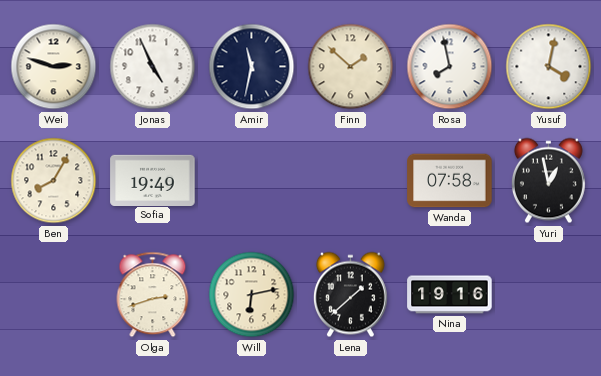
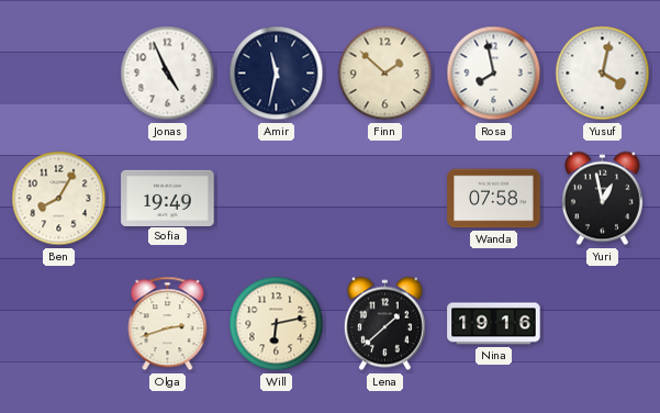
Wei: 2:48 -> none
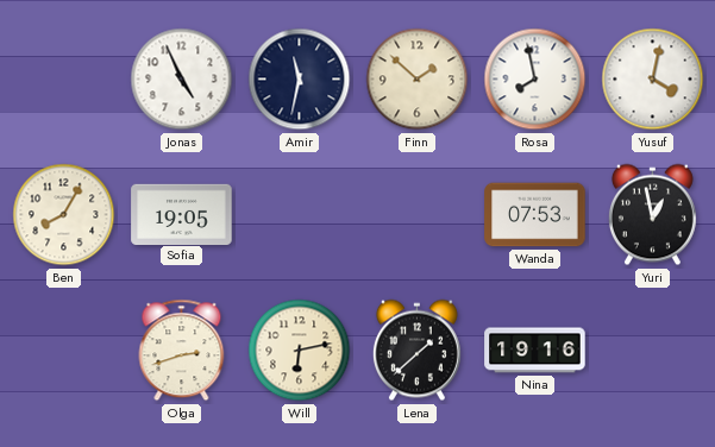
Sofia: 19:49 -> 19:05
Wanda: 07:58 -> 07:53
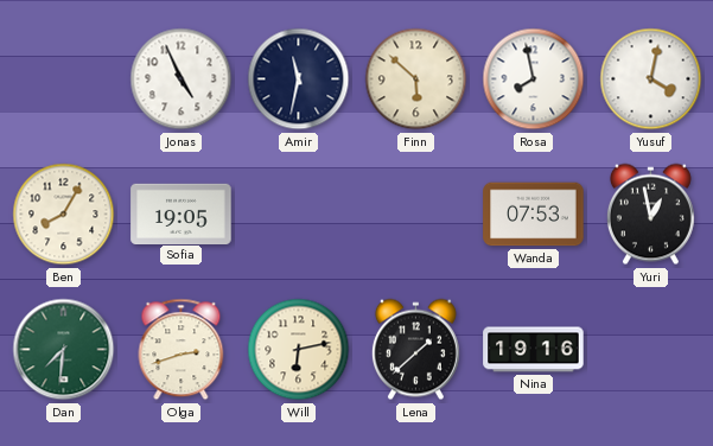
Finn: 1:52 -> 5:52
Dan: none -> 7:31
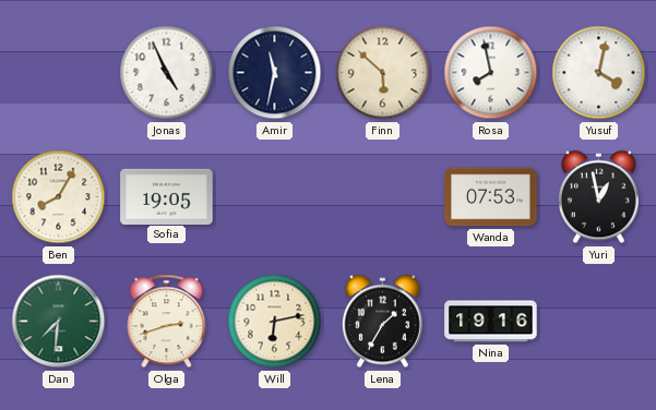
Lena: 1:38 -> 1:35
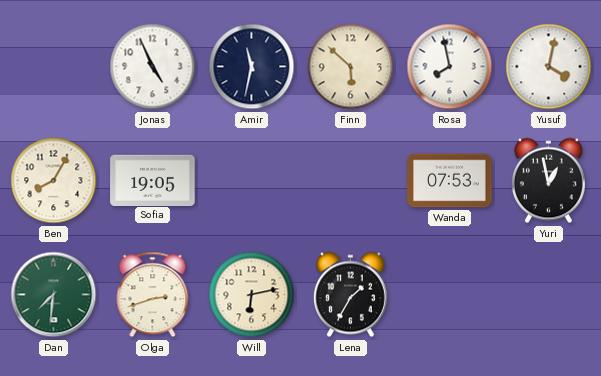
Nina: 19:16 -> none
